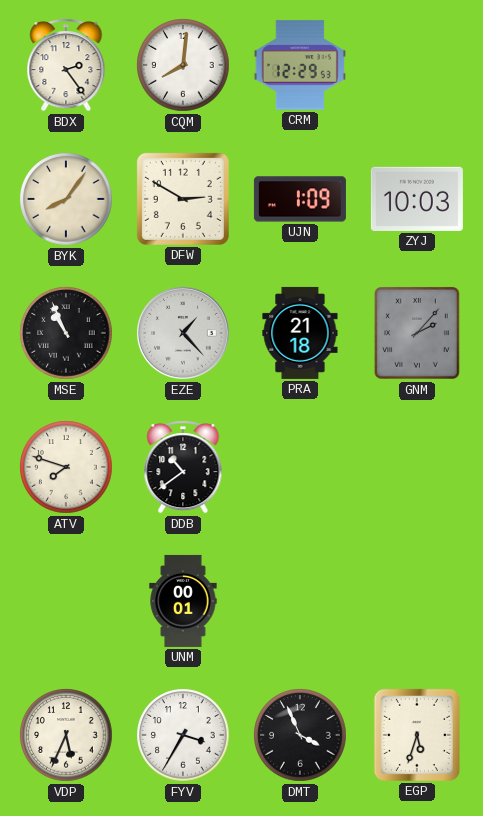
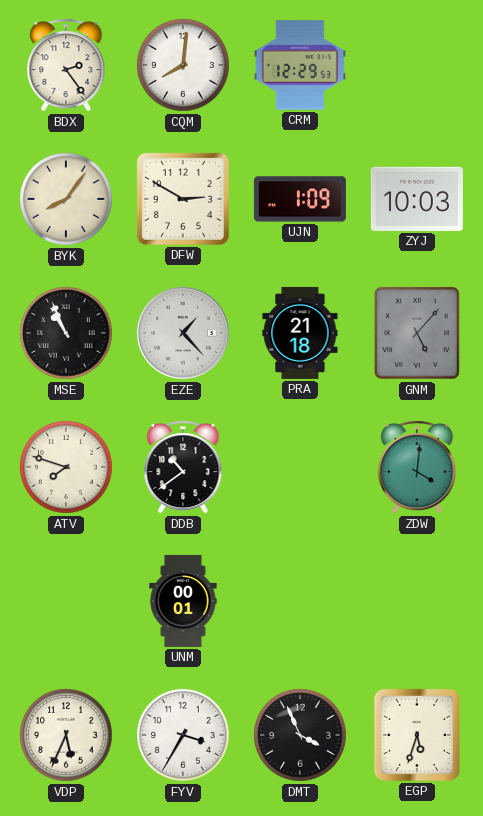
GNM: 2:07 -> 5:07
ZDW: none -> 4:01
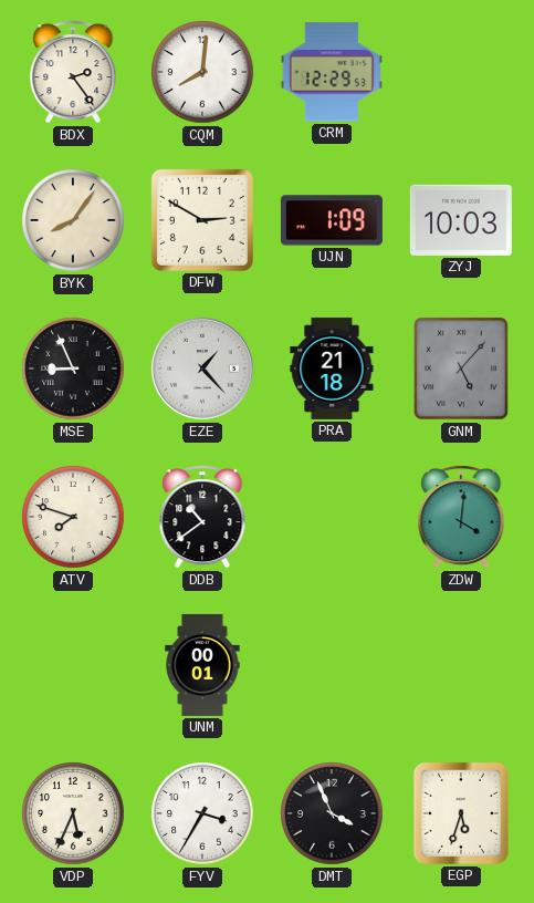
MSE: 10:56 -> 8:56
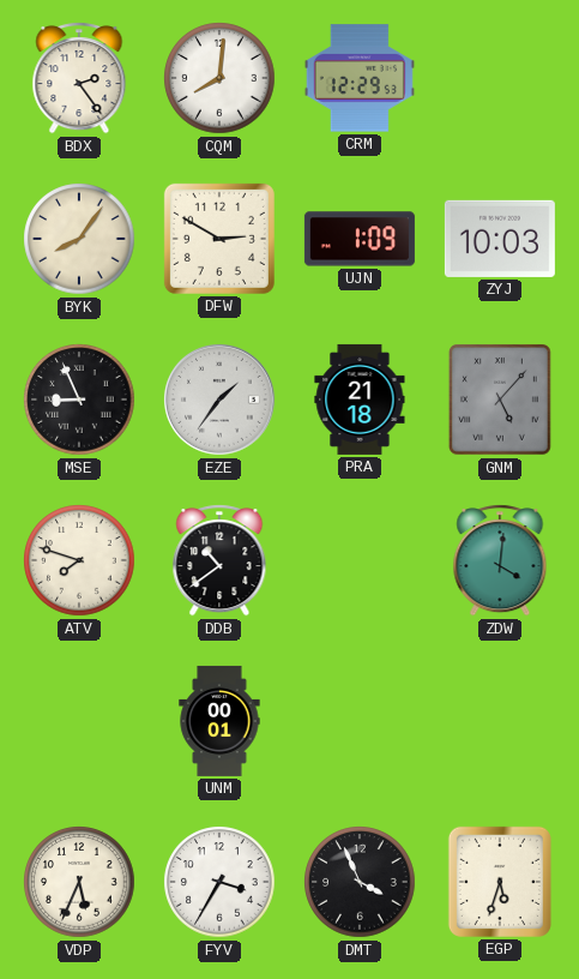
EZE: 1:23 -> 1:36
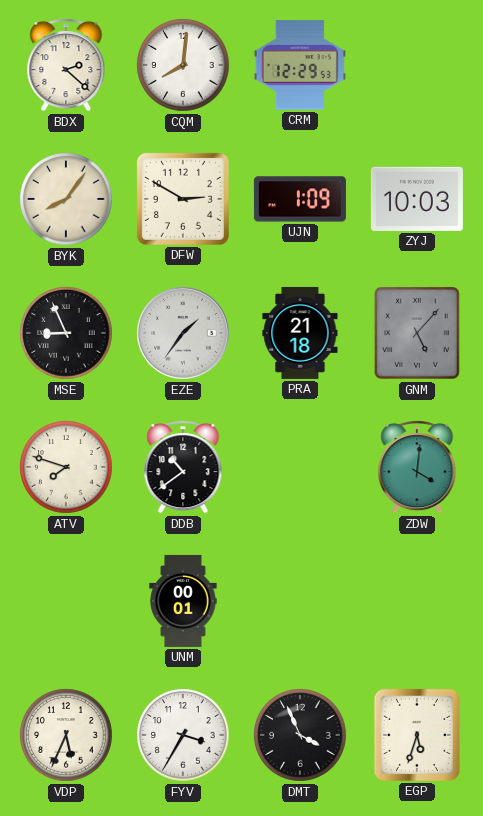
BDX: 2:24 -> 2:22
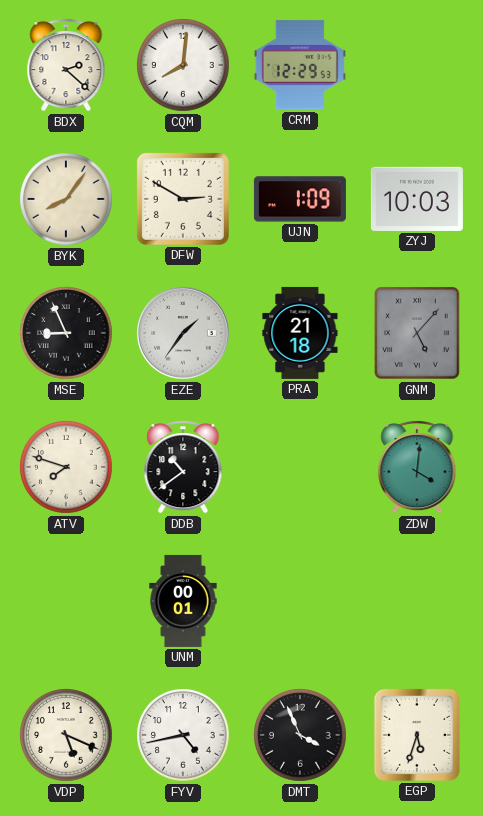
VDP: 5:34 -> 5:19
FYV: 3:35 -> 4:43
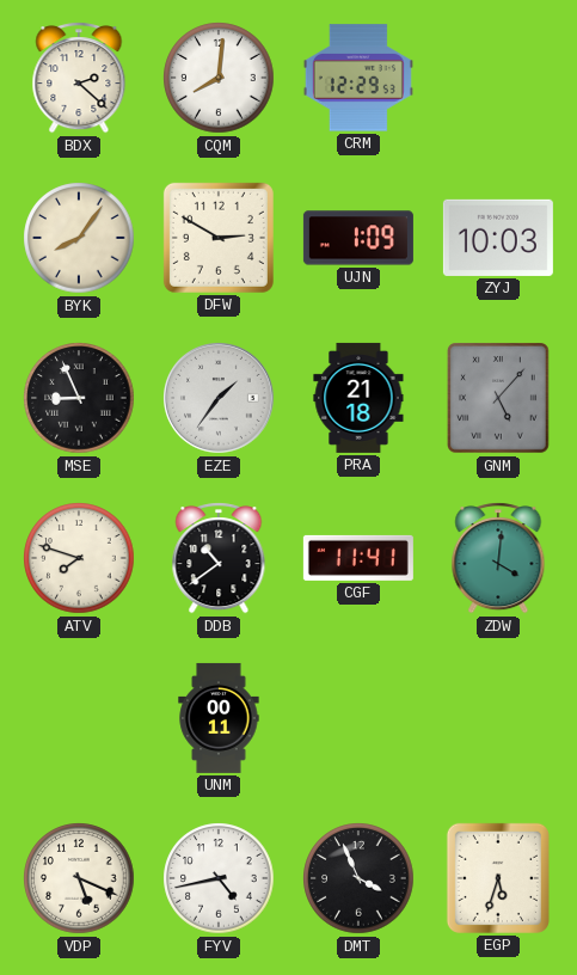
CGF: none -> 11:41
UNM: 00:01 -> 00:11
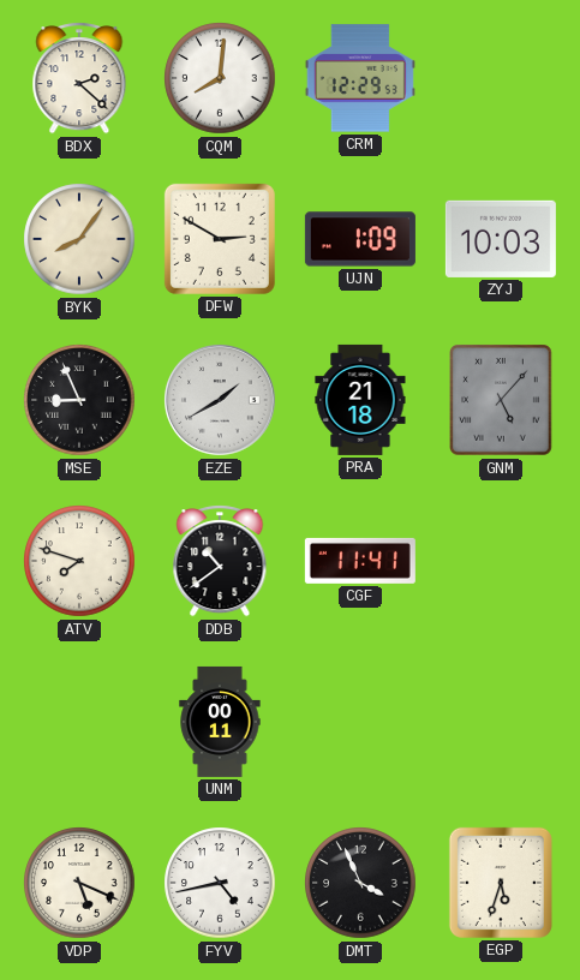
EZE: 1:36 -> 1:40
ZDW: 4:01 -> none
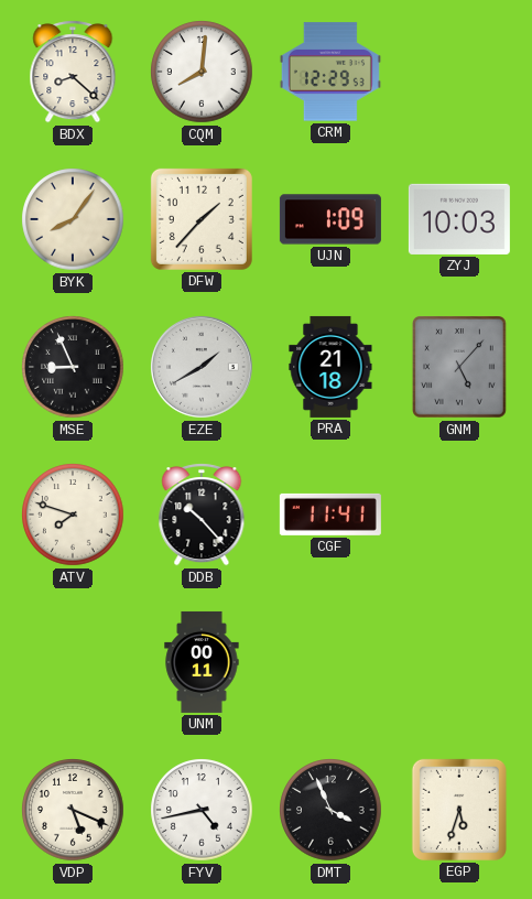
BDX: 2:22 -> 8:22
DFW: 2:50 -> 1:37
DDB: 10:39 -> 10:23
